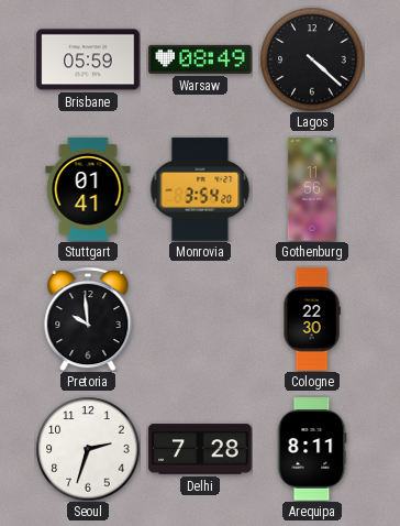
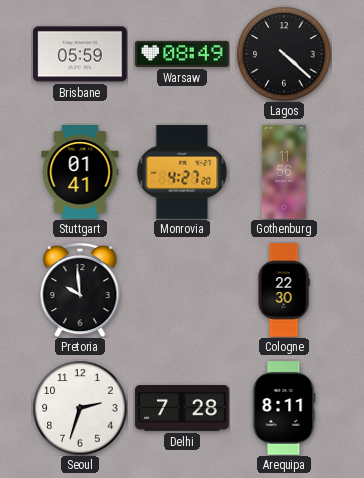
Monrovia: 3:54 -> 4:27
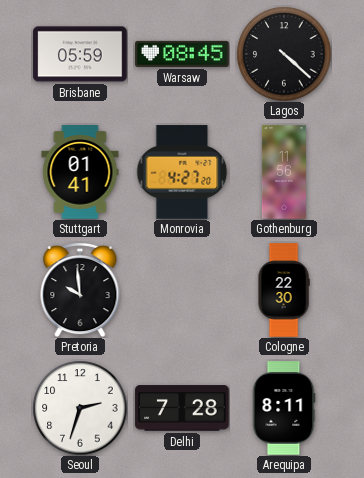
Warsaw: 08:49 -> 08:45
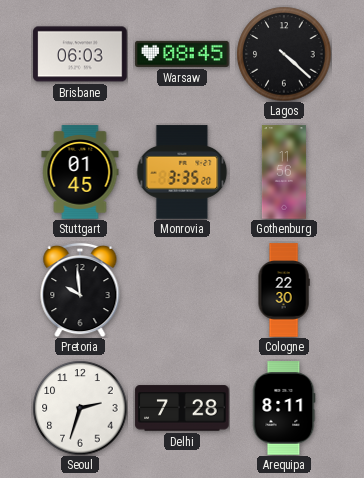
Brisbane: 05:59 -> 06:03
Stuttgart: 01:41 -> 01:45
Monrovia: 4:27 -> 3:35
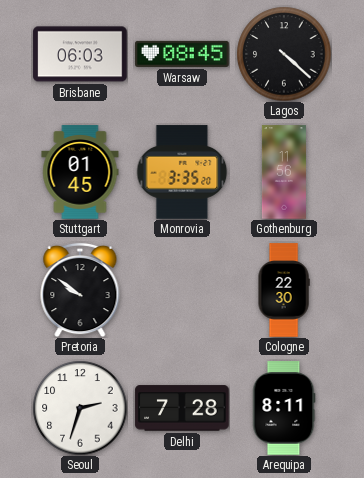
Pretoria: 9:59 -> 9:51
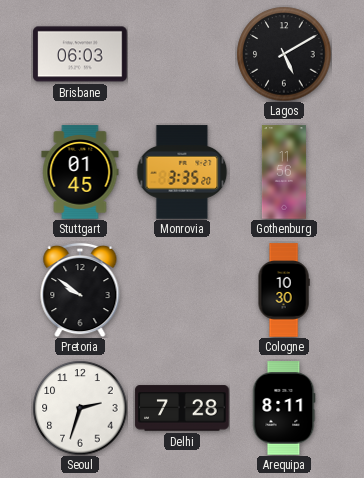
Warsaw: 08:45 -> none
Lagos: 4:22 -> 5:10
Cologne: 22:30 -> 10:30
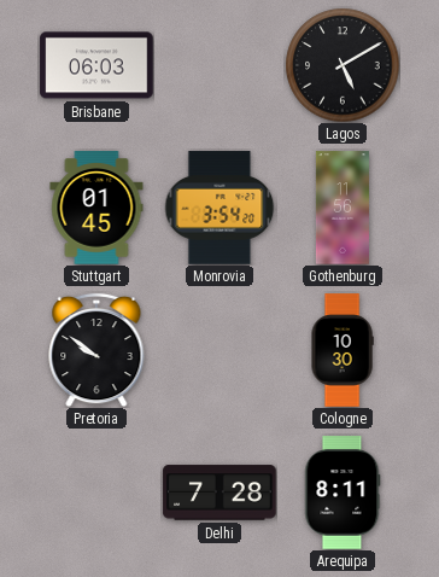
Monrovia: 3:35 -> 3:54
Seoul: 2:33 -> none
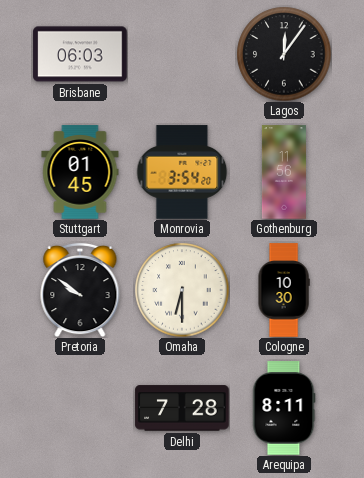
Lagos: 5:10 -> 12:06
Omaha: none -> 6:30
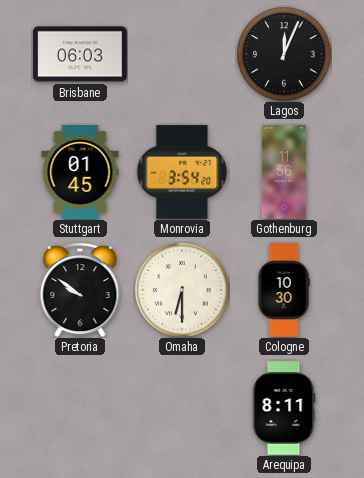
Lagos: 12:06 -> 12:04
Delhi: 7:28 -> none
